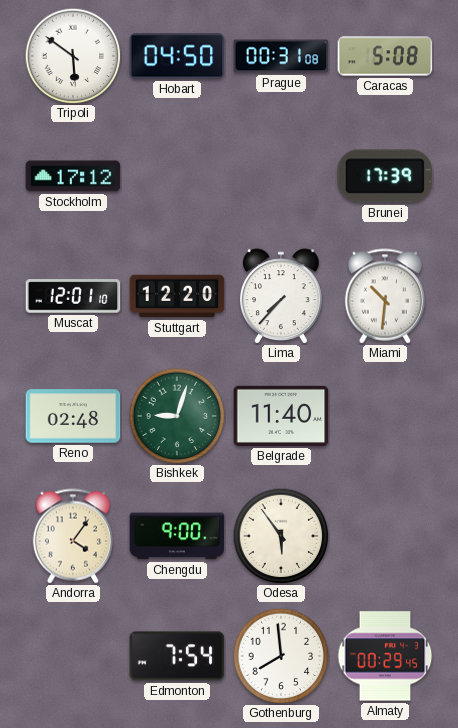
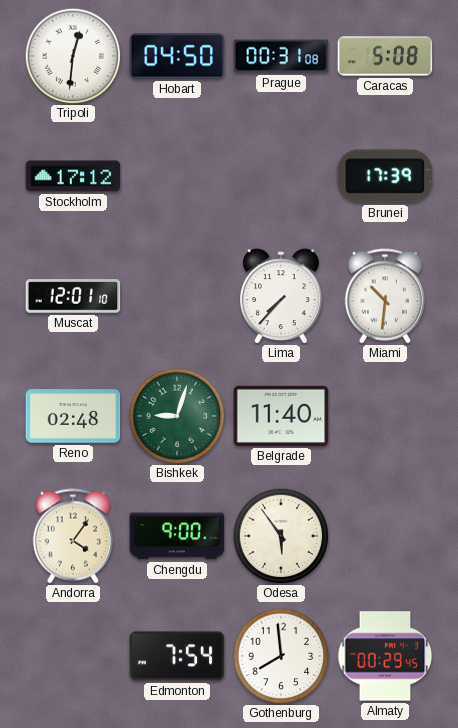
Tripoli: 5:51 -> 12:31
Stuttgart: 12:20 -> none
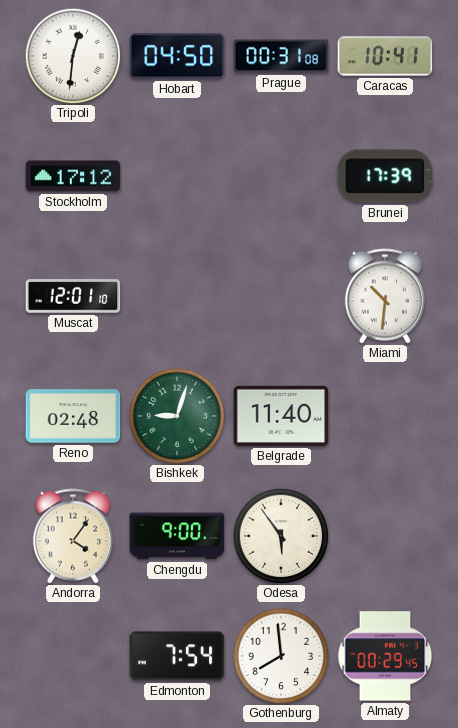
Caracas: 5:08 -> 10:41
Lima: 7:37 -> none
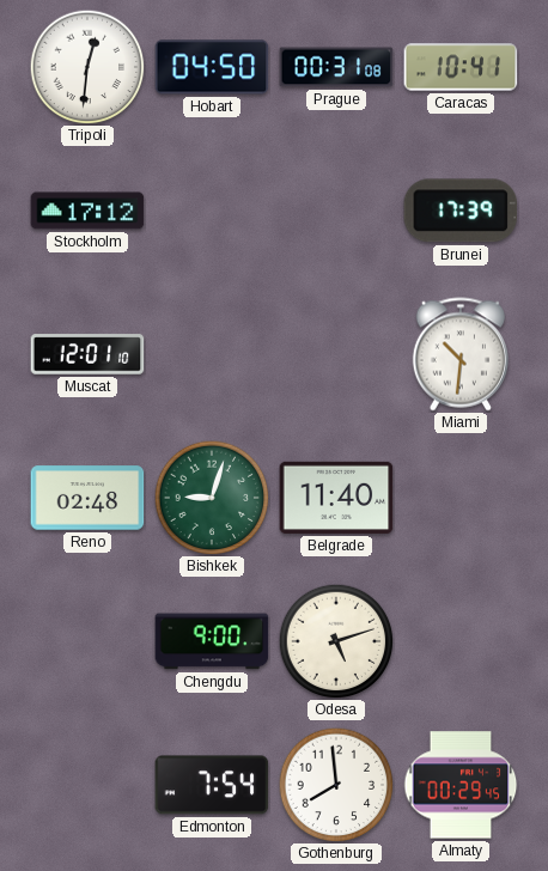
Andorra: 4:06 -> none
Odesa: 5:54 -> 5:12
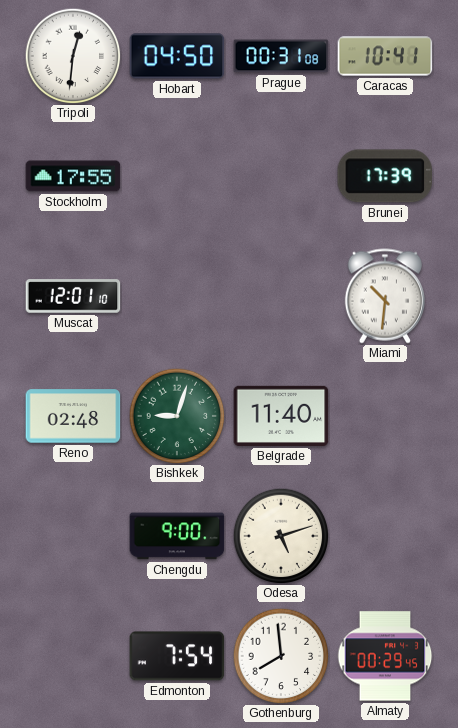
Stockholm: 17:12 -> 17:55
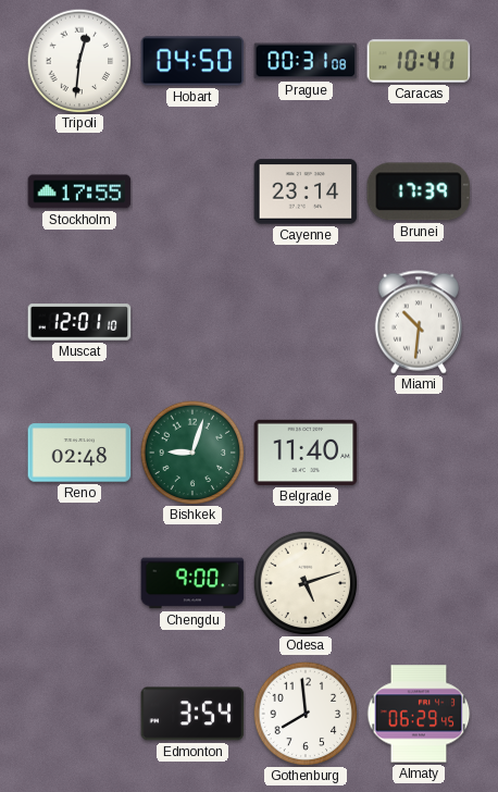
Cayenne: none -> 23:14
Edmonton: 7:54 -> 3:54
Almaty: 00:29 -> 06:29
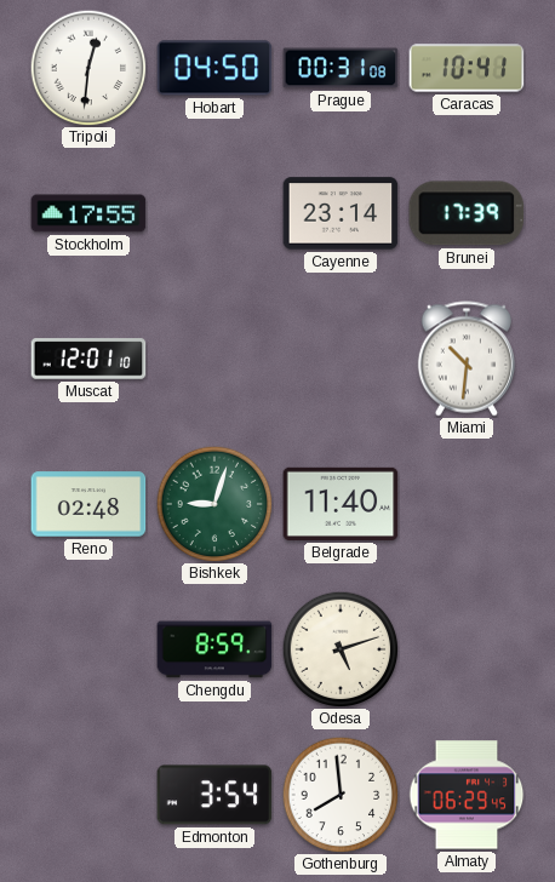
Chengdu: 9:00 -> 8:59
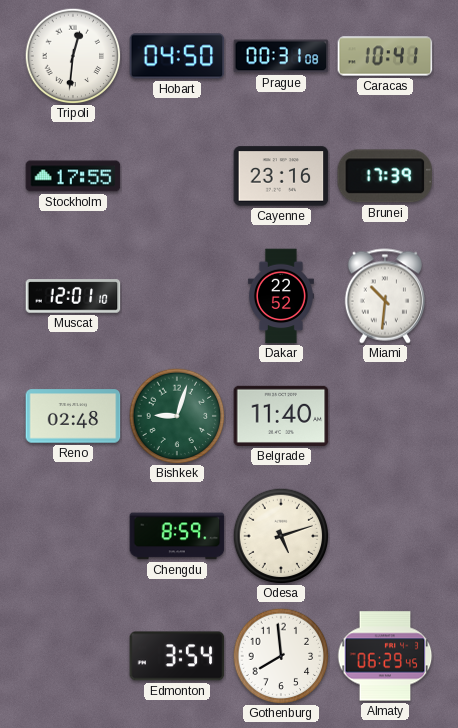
Cayenne: 23:14 -> 23:16
Dakar: none -> 22:52
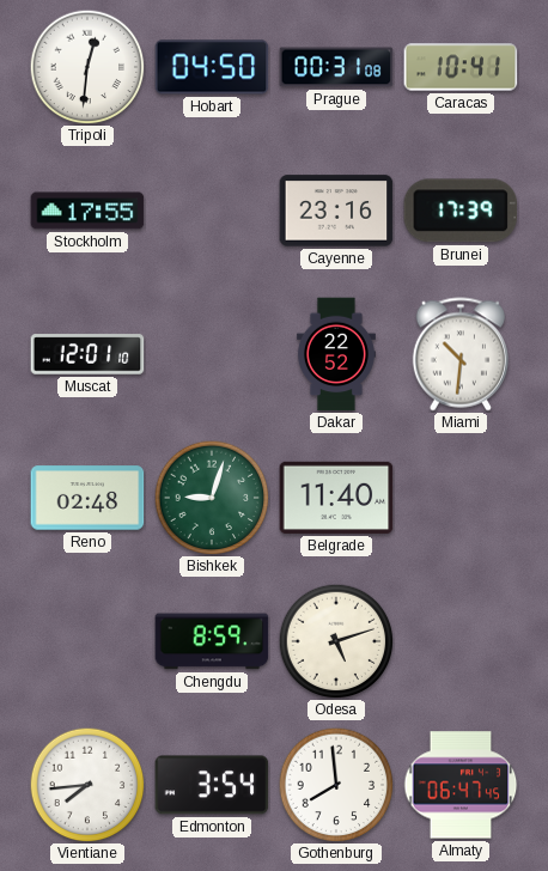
Vientiane: none -> 7:44
Almaty: 06:29 -> 06:47
